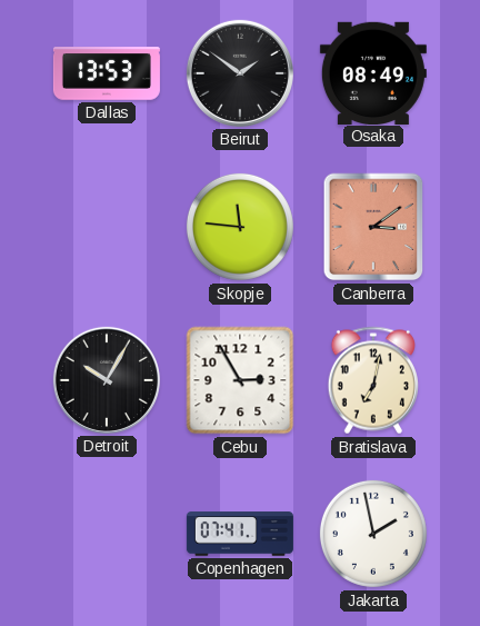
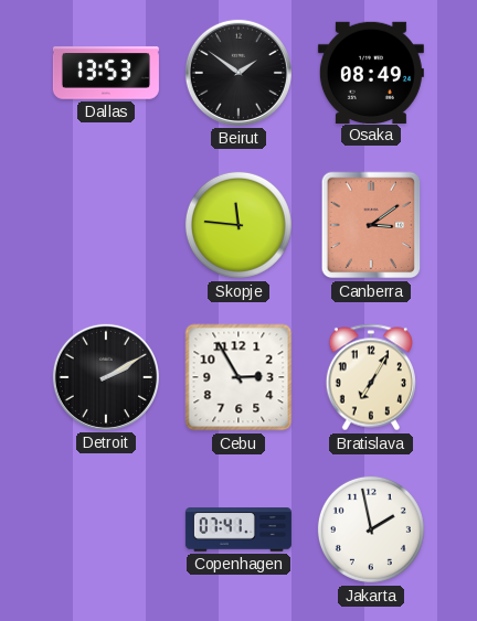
Detroit: 10:05 -> 2:10
Bratislava: 7:02 -> 7:05
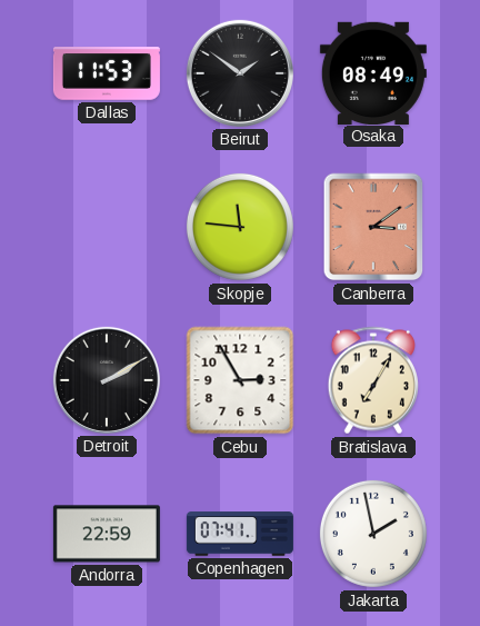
Dallas: 13:53 -> 11:53
Andorra: none -> 22:59
